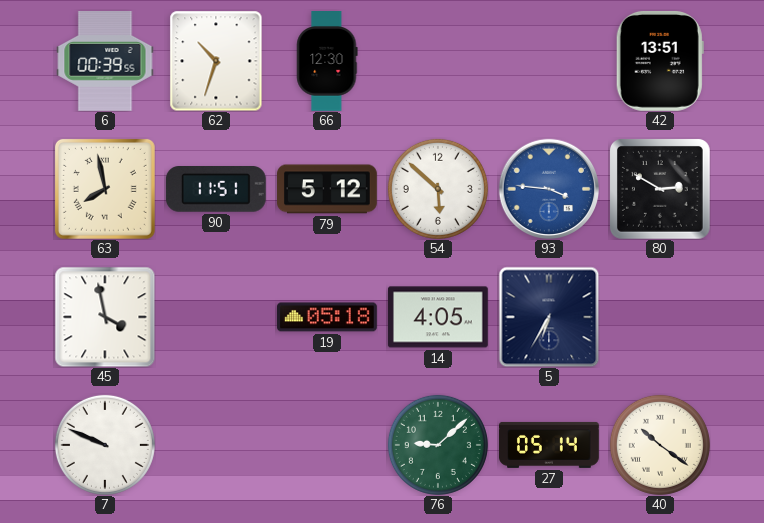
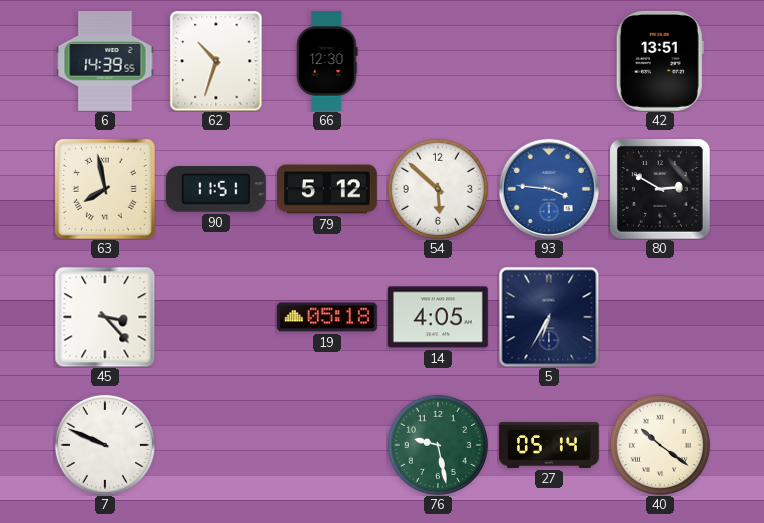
6: 00:39 -> 14:39
45: 3:58 -> 3:23
76: 9:08 -> 9:28
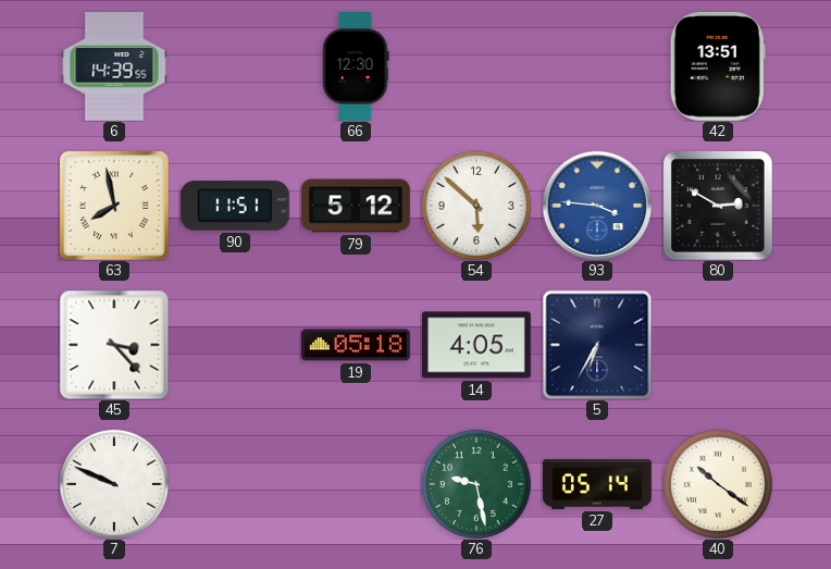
62: 10:33 -> none
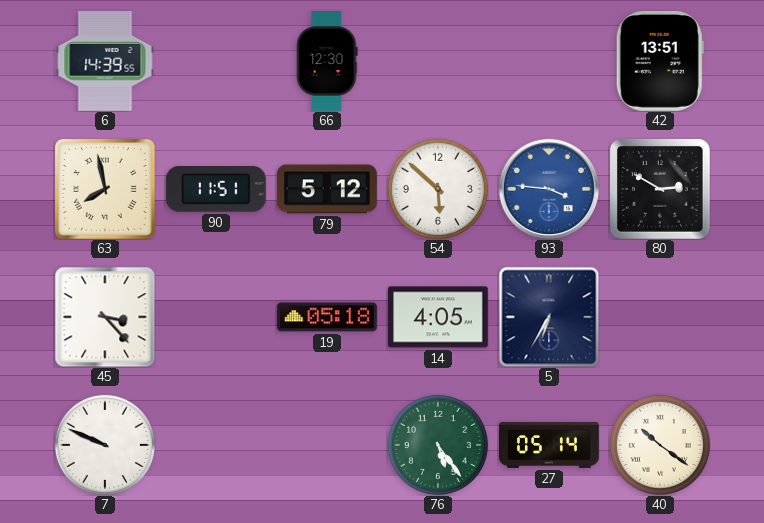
76: 9:28 -> 5:24
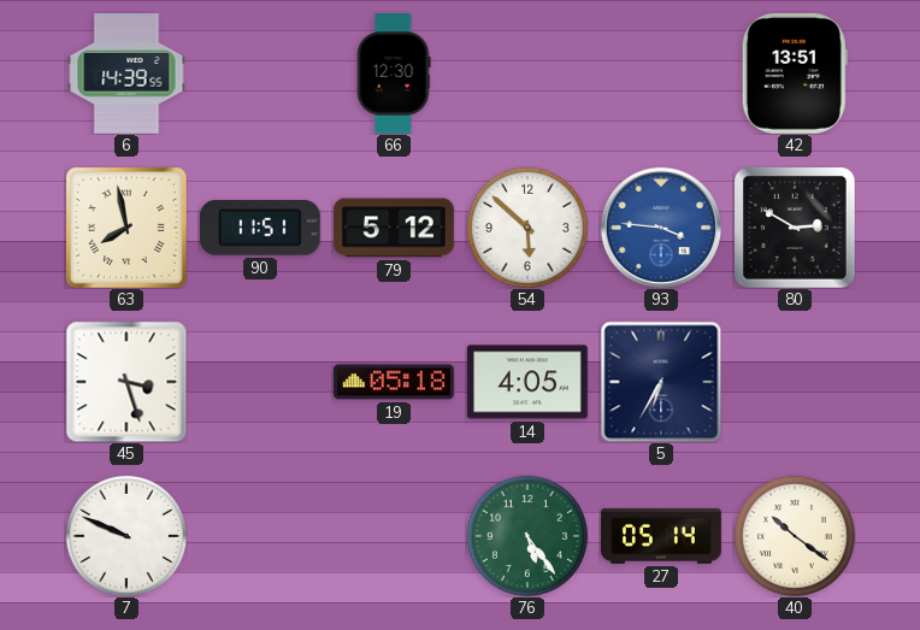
45: 3:23 -> 3:27
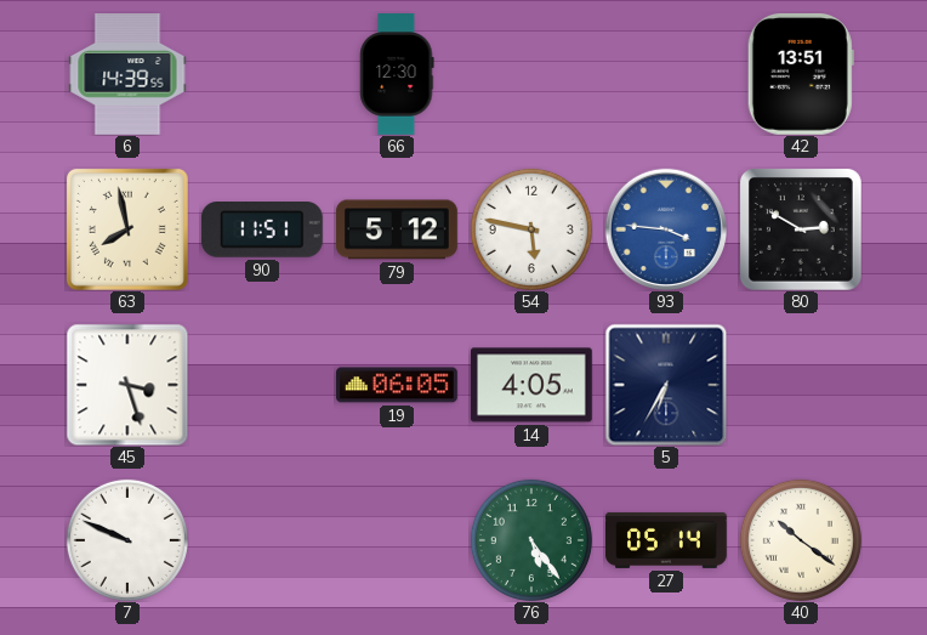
54: 5:52 -> 5:47
19: 05:18 -> 06:05
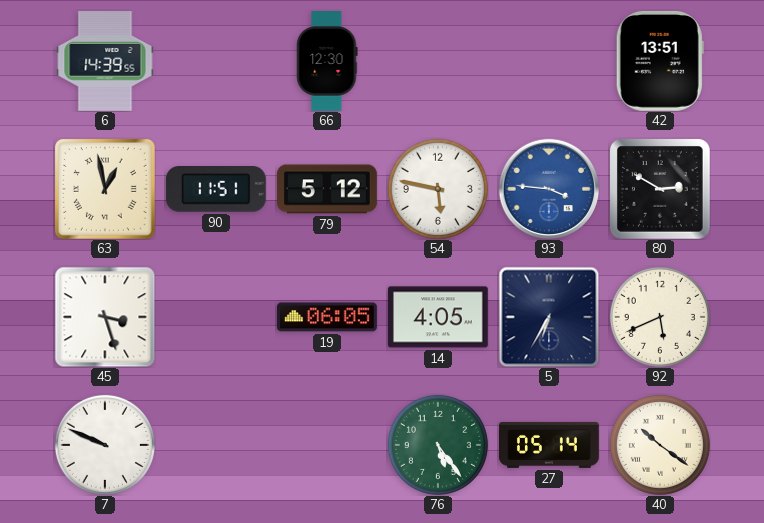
63: 7:58 -> 12:58
92: none -> 5:41
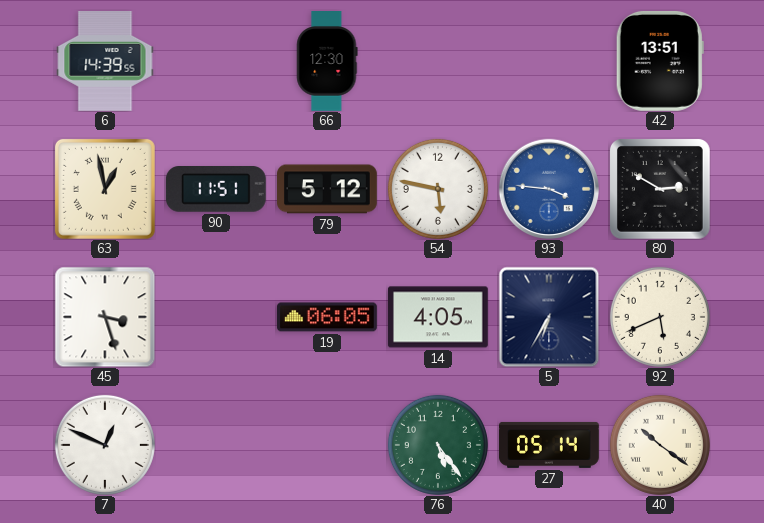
7: 9:49 -> 12:49
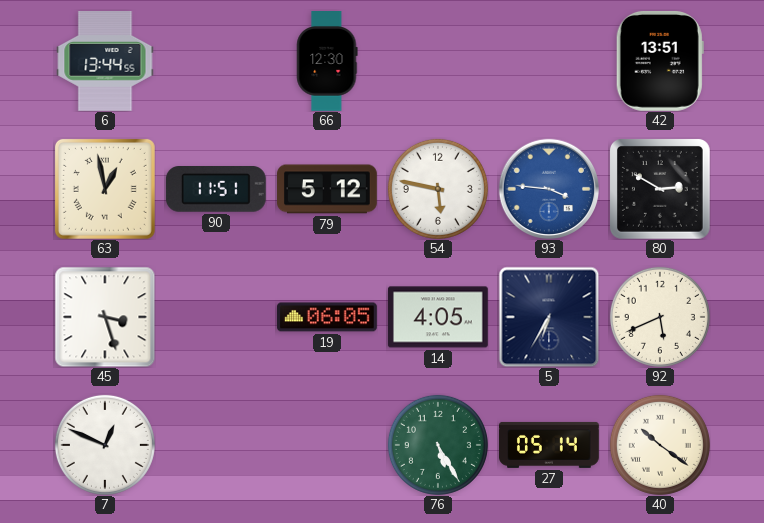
6: 14:39 -> 13:44
76: 5:24 -> 5:25
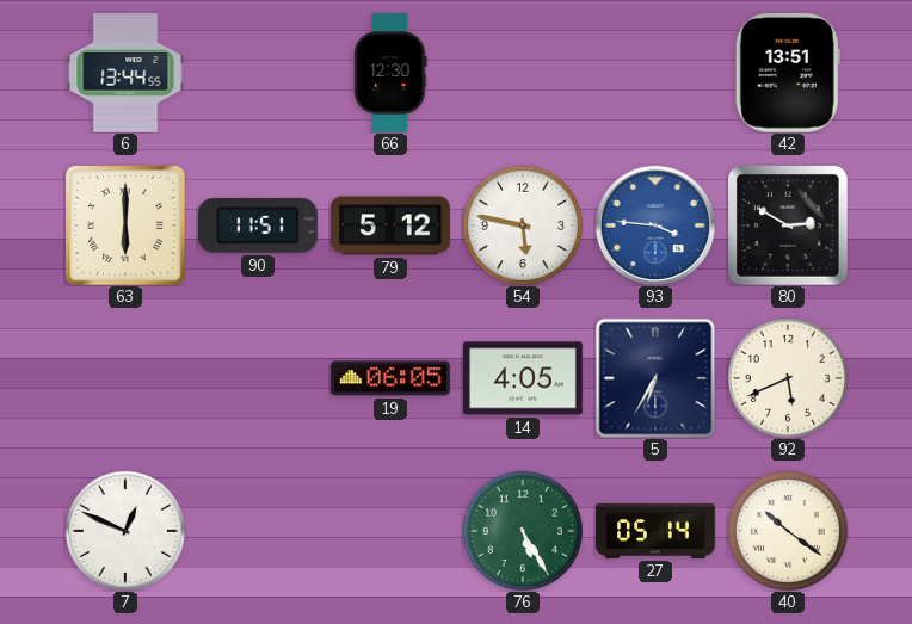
63: 12:58 -> 6:00
45: 3:27 -> none
